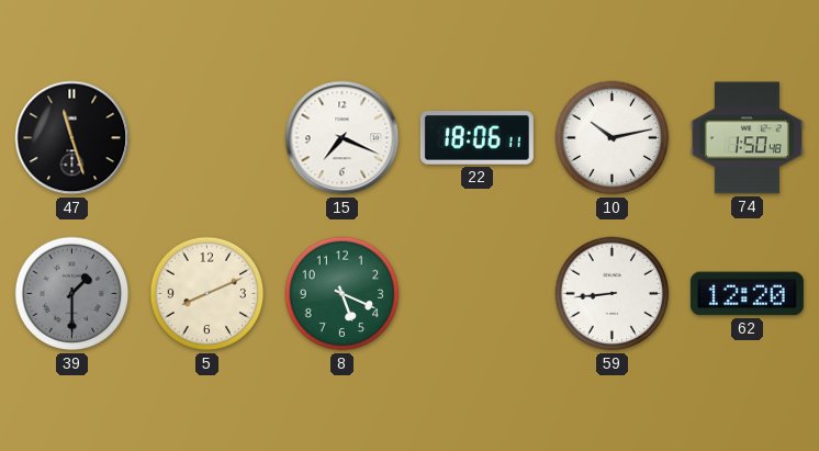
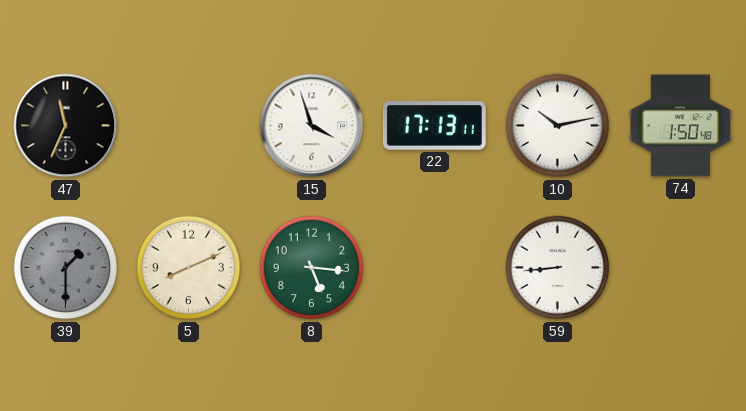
47: 11:27 -> 11:34
15: 7:19 -> 3:57
22: 18:06 -> 17:13
8: 5:19 -> 5:16
62: 12:20 -> none
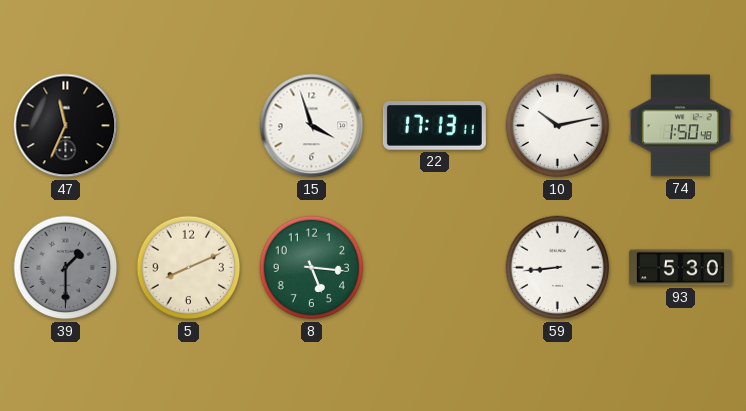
93: none -> 5:30
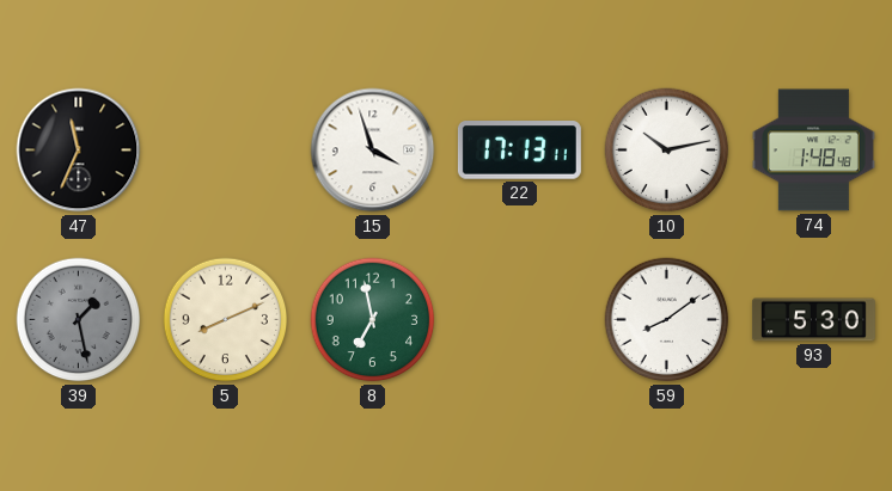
74: 1:50 -> 1:48
39: 1:30 -> 1:28
8: 5:16 -> 6:58
59: 8:44 -> 8:09
